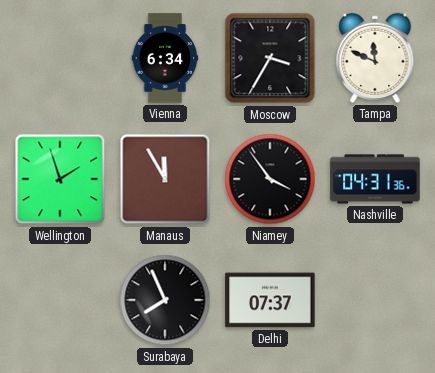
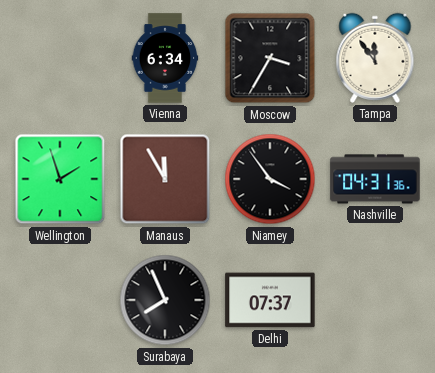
Tampa: 11:49 -> 11:54
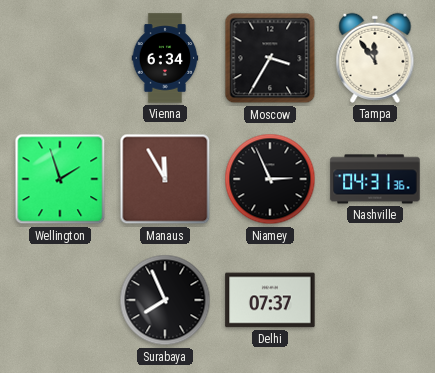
Niamey: 3:54 -> 2:56
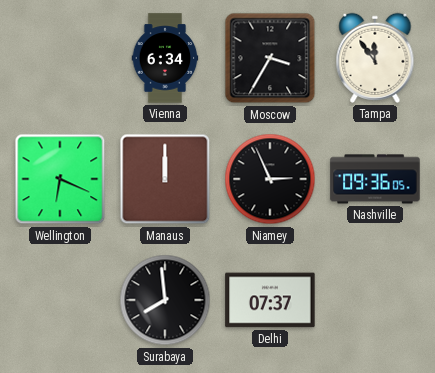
Wellington: 1:57 -> 6:19
Manaus: 11:55 -> 12:00
Nashville: 04:31 -> 09:36
Surabaya: 7:56 -> 7:59
